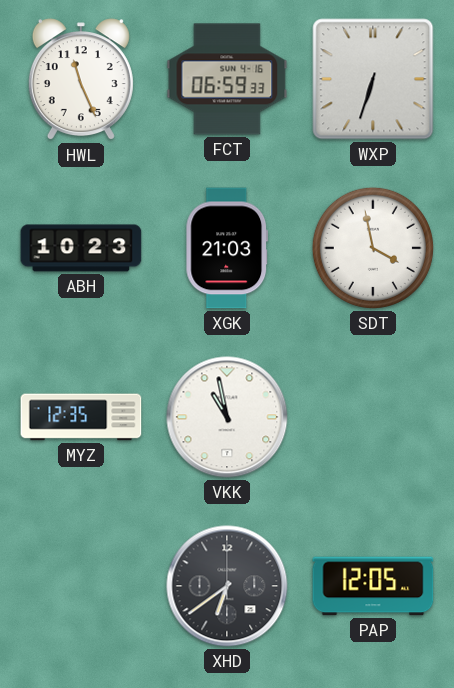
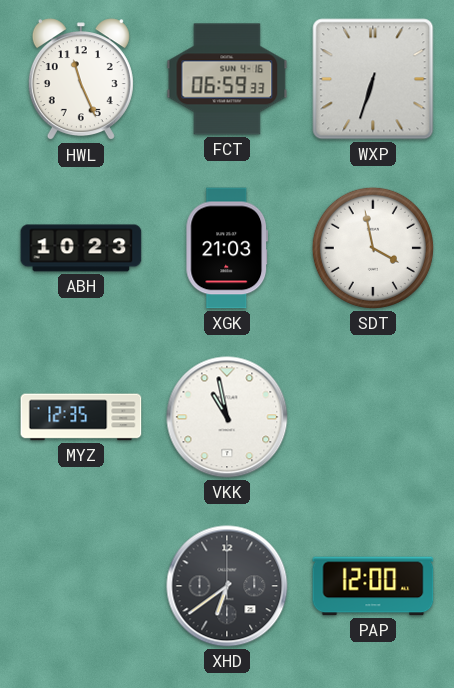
PAP: 12:05 -> 12:00
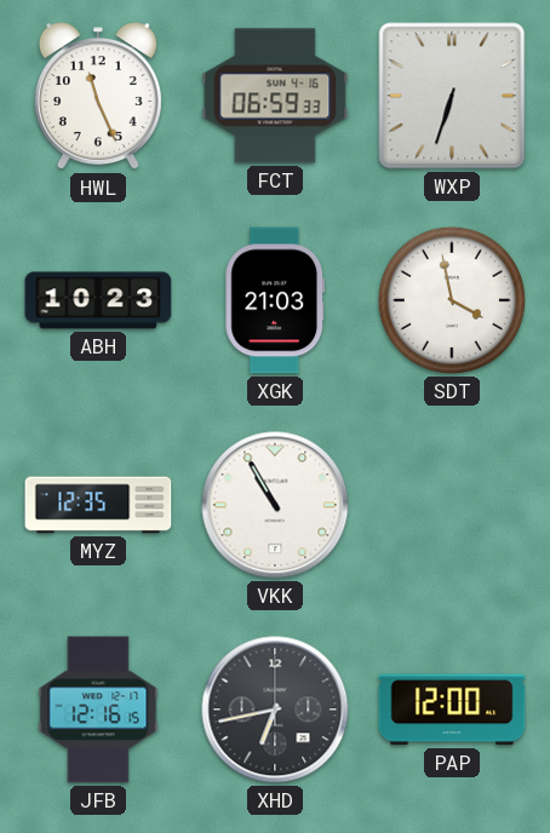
VKK: 10:58 -> 10:55
JFB: none -> 12:16
XHD: 6:39 -> 6:43
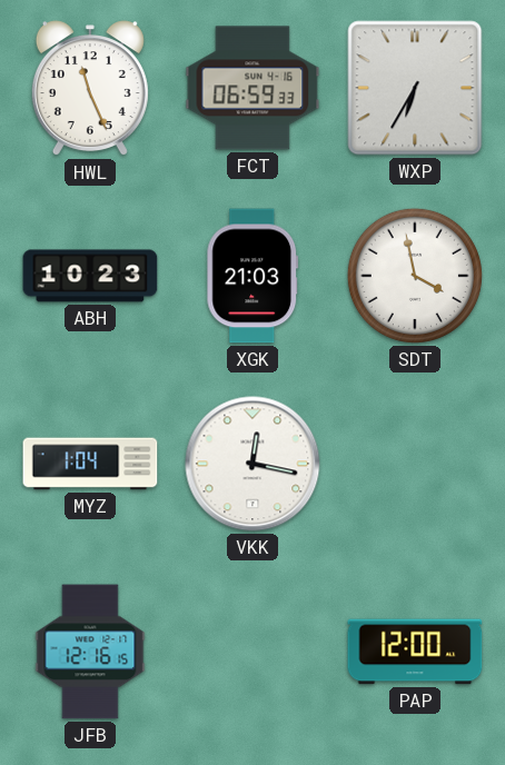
WXP: 6:33 -> 6:35
MYZ: 12:35 -> 1:04
VKK: 10:55 -> 12:17
XHD: 6:43 -> none
